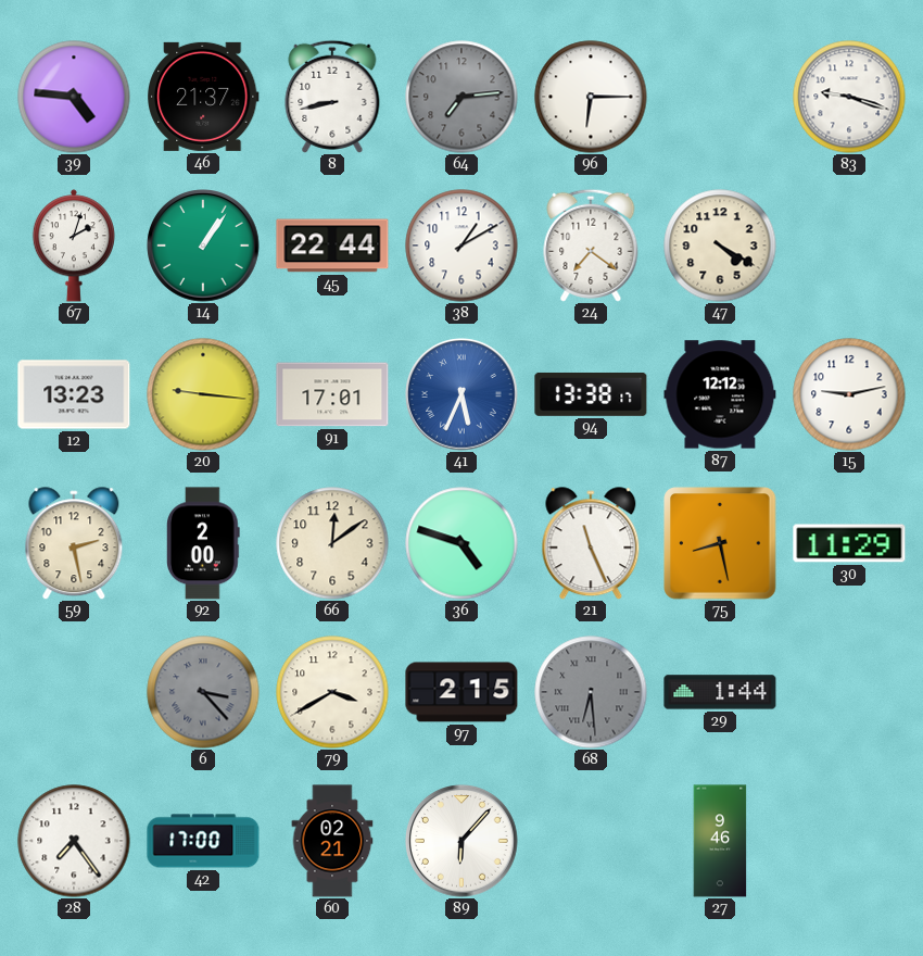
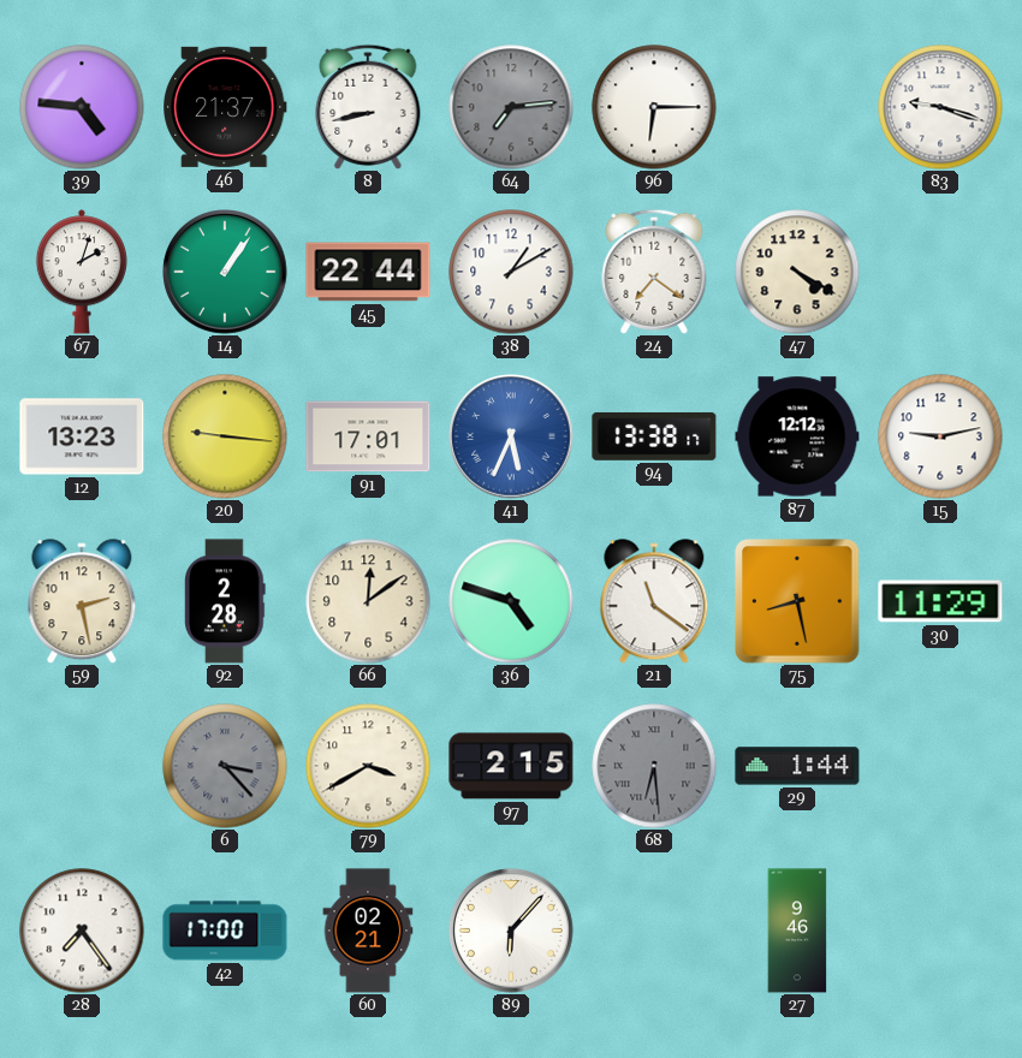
92: 2:00 -> 2:28
21: 11:26 -> 11:21
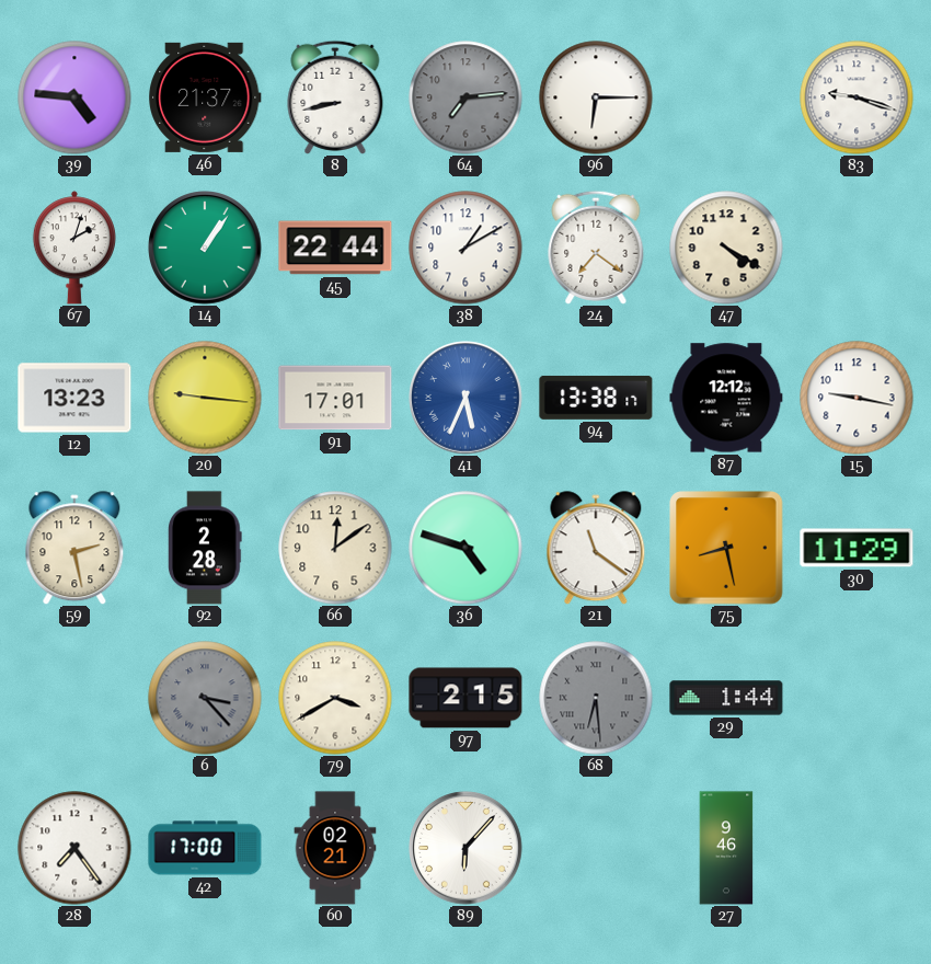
15: 9:13 -> 9:17
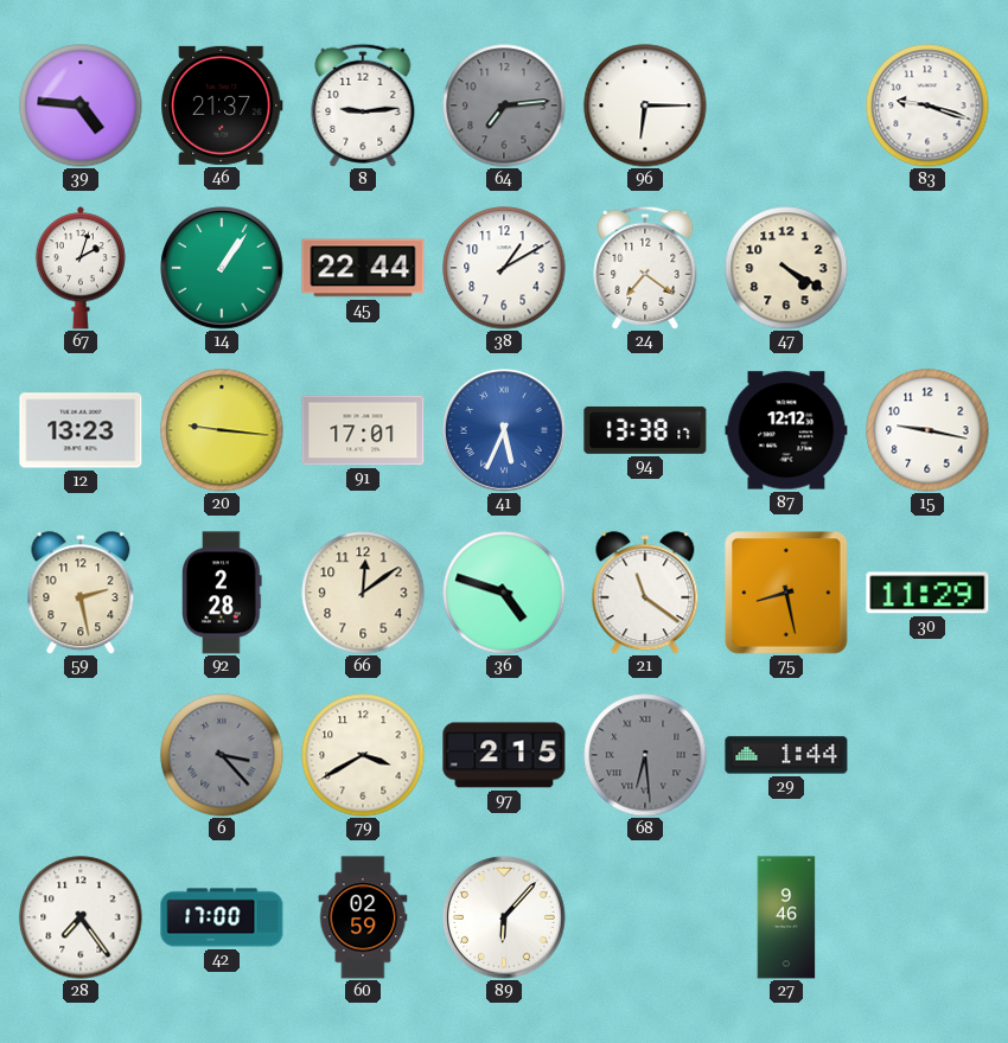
8: 8:43 -> 9:14
60: 02:21 -> 02:59
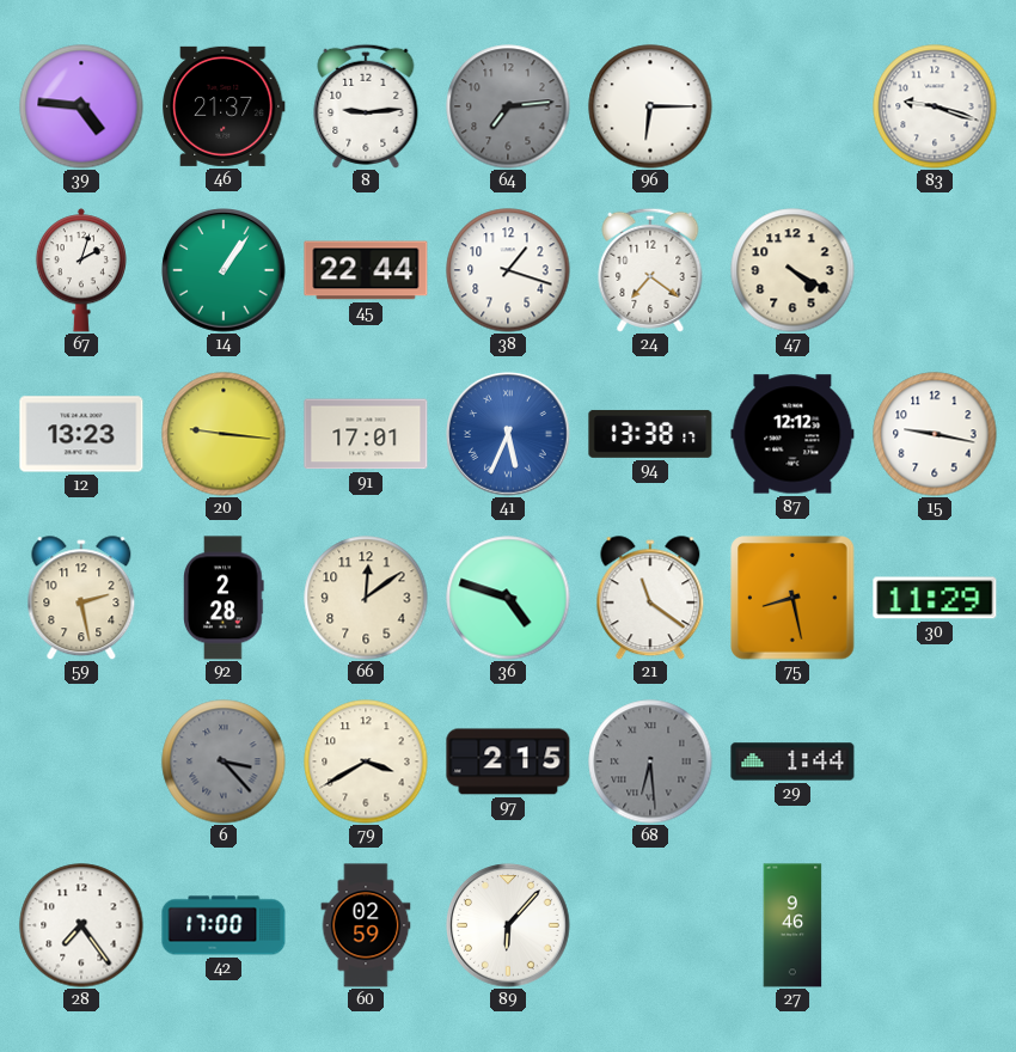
38: 1:10 -> 1:18
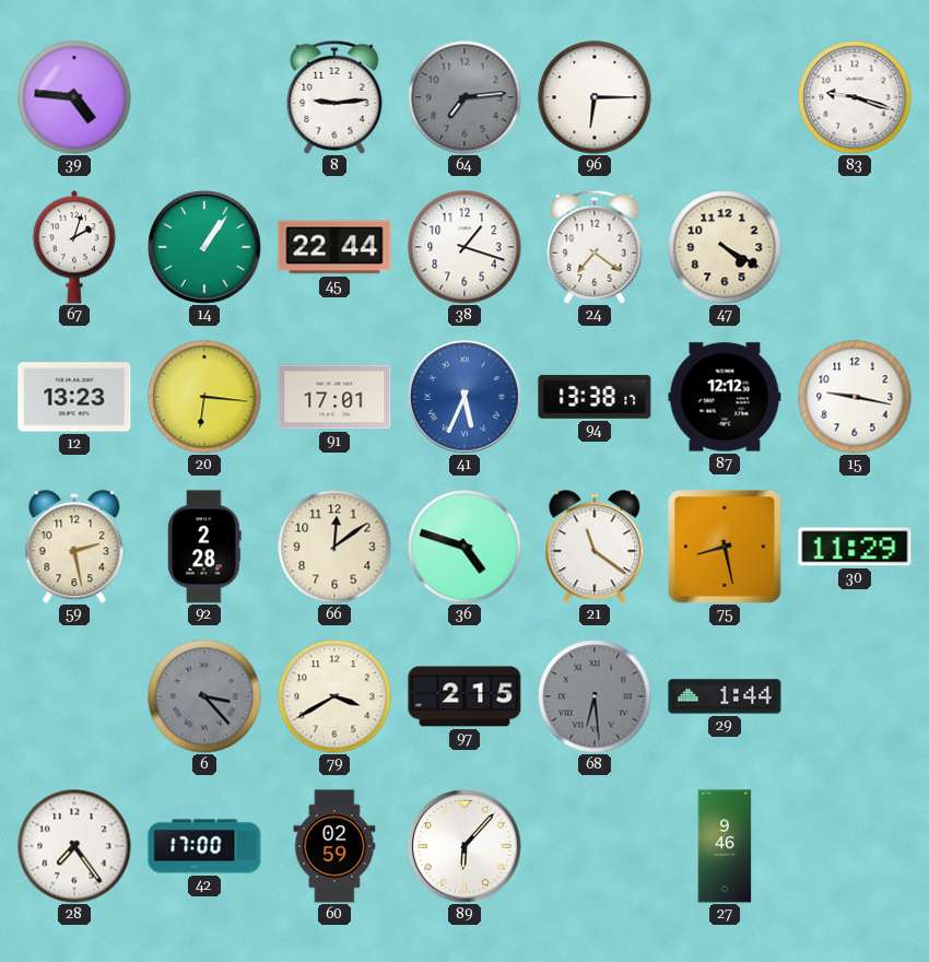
46: 21:37 -> none
20: 9:16 -> 6:16
